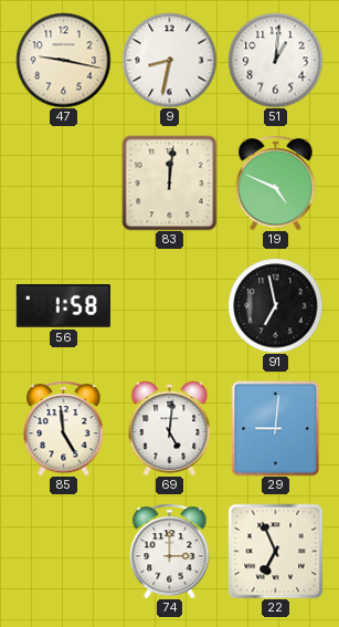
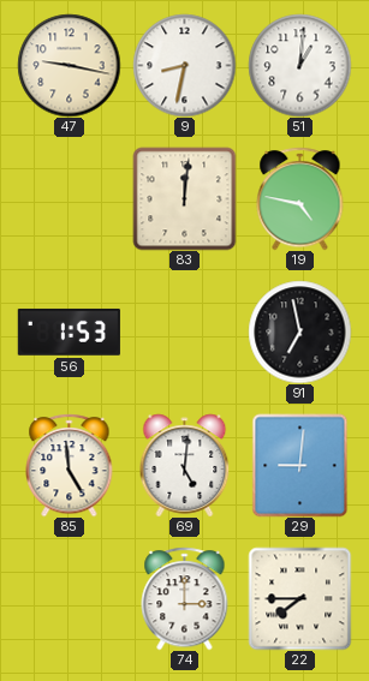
19: 4:49 -> 4:47
56: 1:58 -> 1:53
22: 6:56 -> 7:45
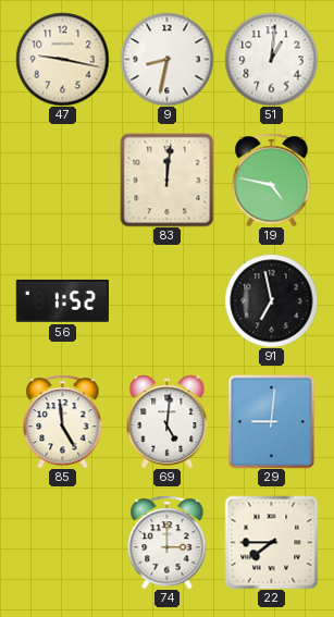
56: 1:53 -> 1:52
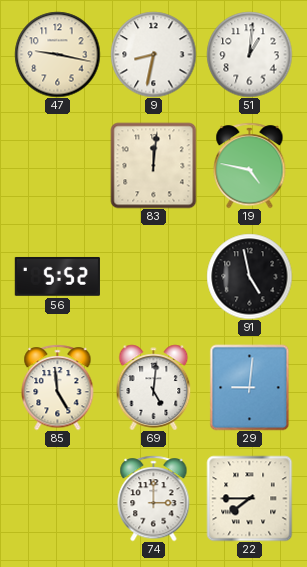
56: 1:52 -> 5:52
91: 6:58 -> 4:58
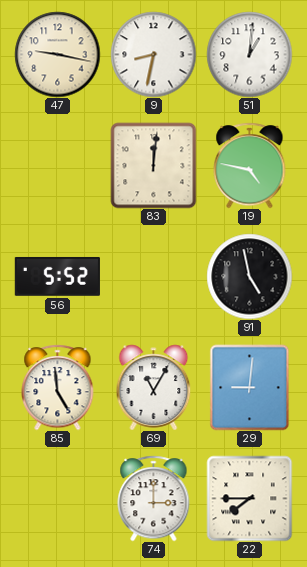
69: 5:01 -> 11:05
